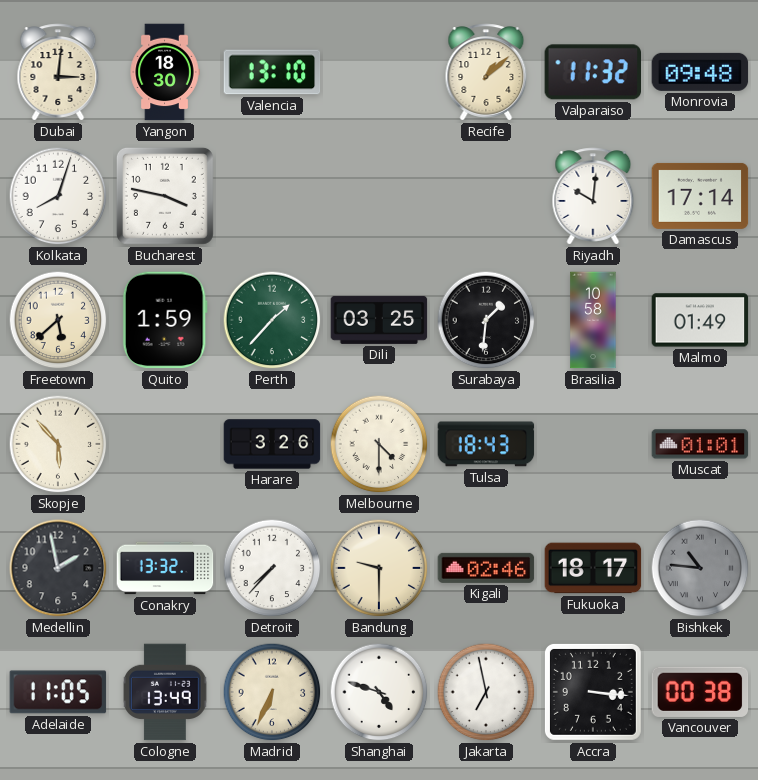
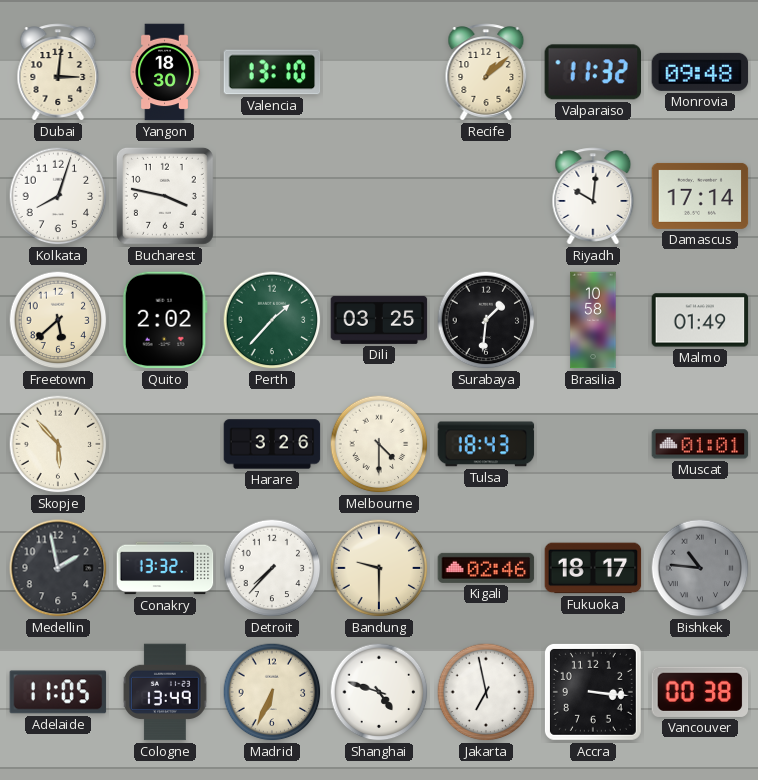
Quito: 1:59 -> 2:02
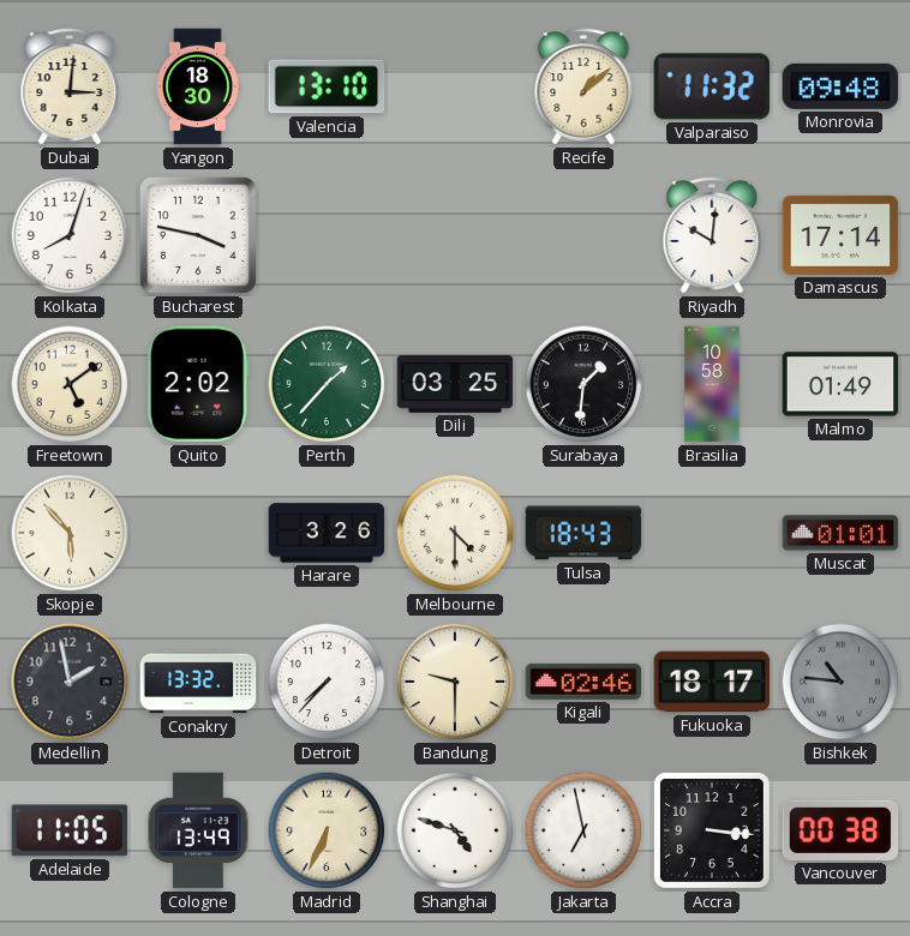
Freetown: 5:38 -> 5:09
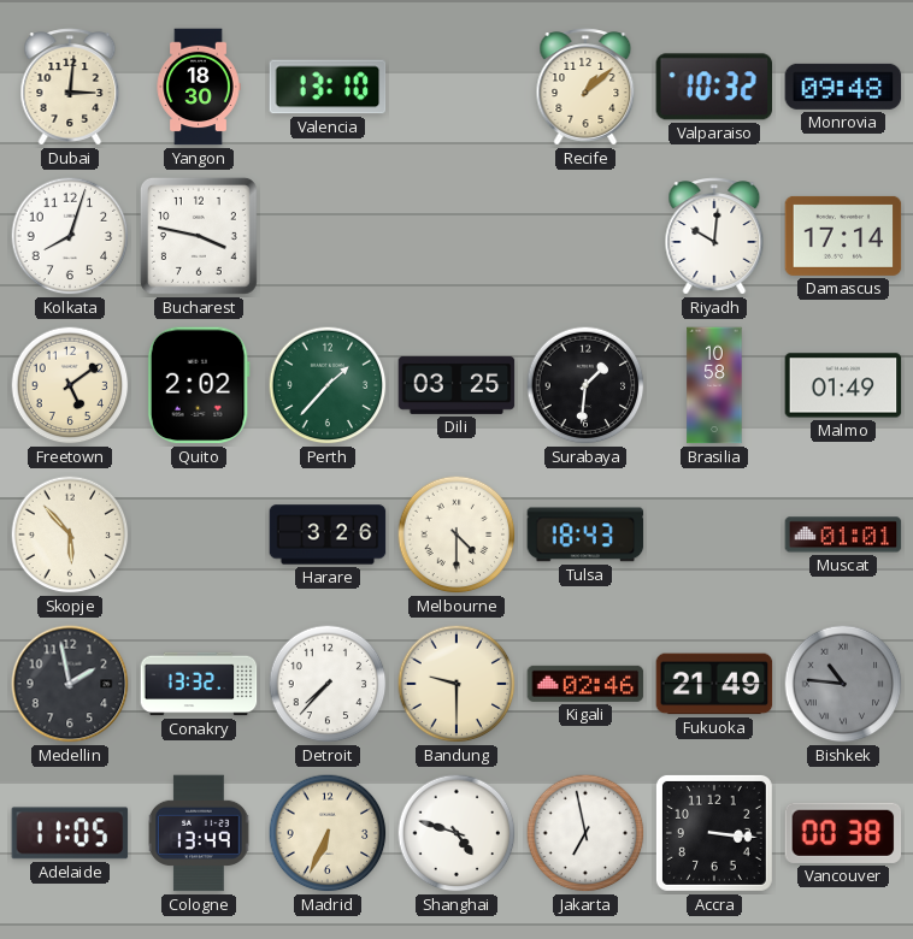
Valparaiso: 11:32 -> 10:32
Fukuoka: 18:17 -> 21:49
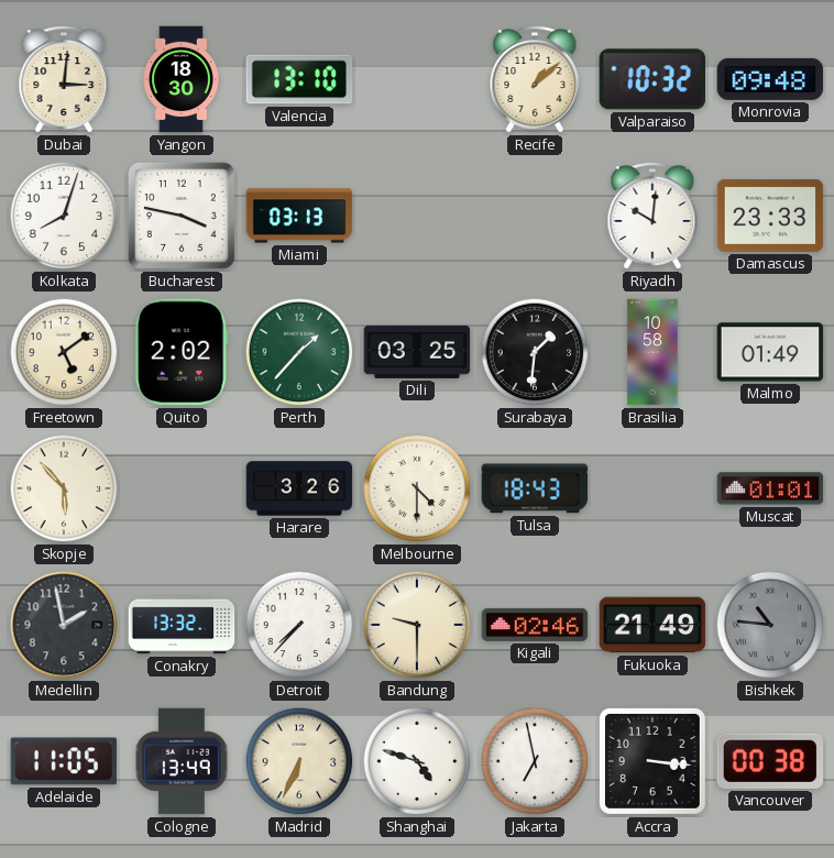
Miami: none -> 03:13
Damascus: 17:14 -> 23:33
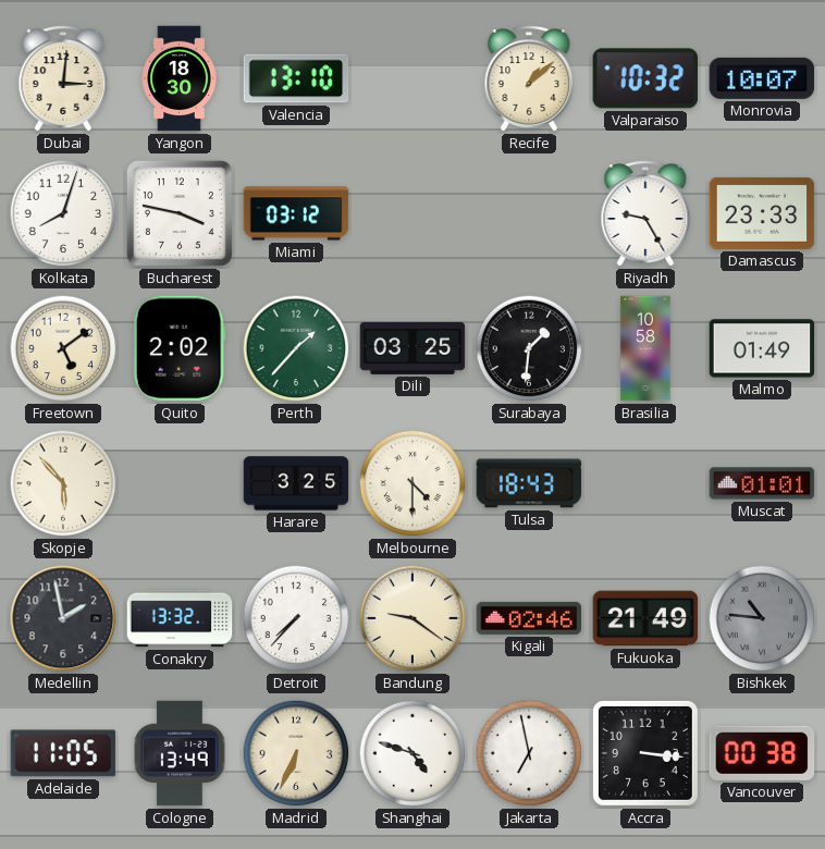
Monrovia: 09:48 -> 10:07
Miami: 03:13 -> 03:12
Riyadh: 10:01 -> 9:25
Harare: 3:26 -> 3:25
Bandung: 9:30 -> 9:21
